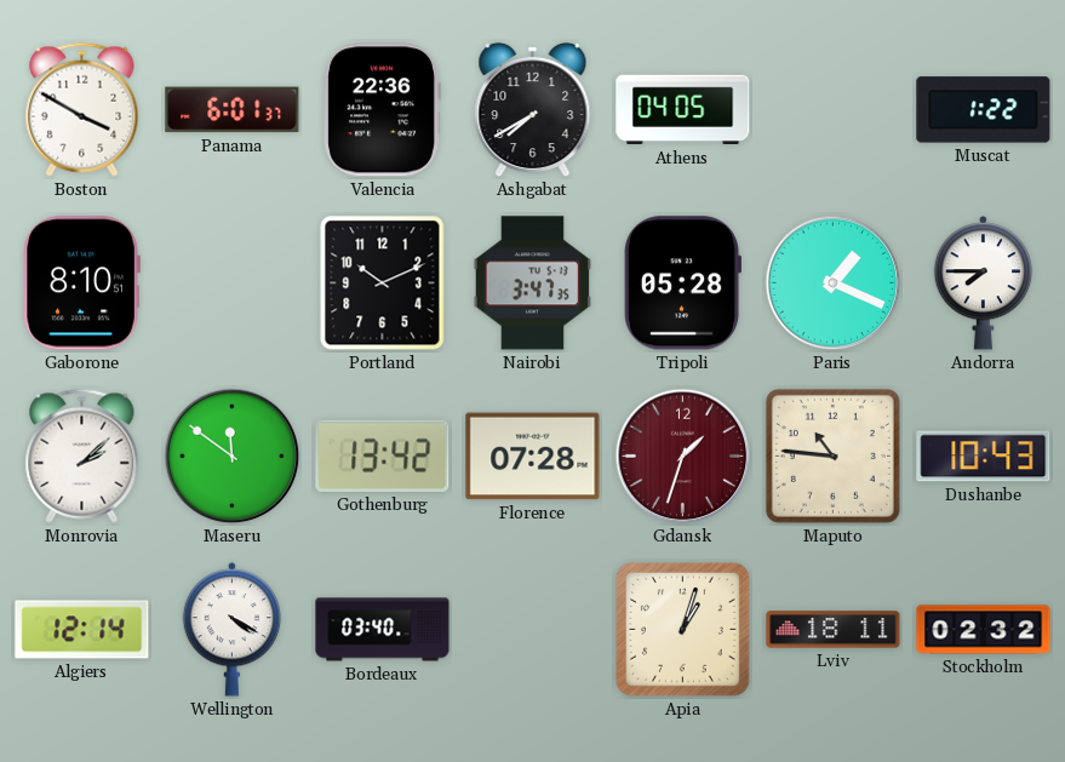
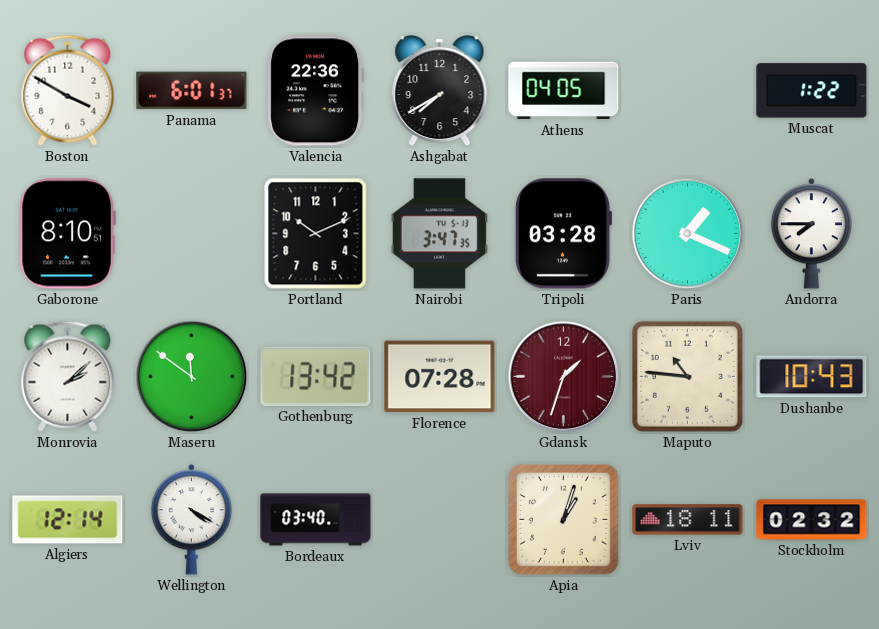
Tripoli: 05:28 -> 03:28
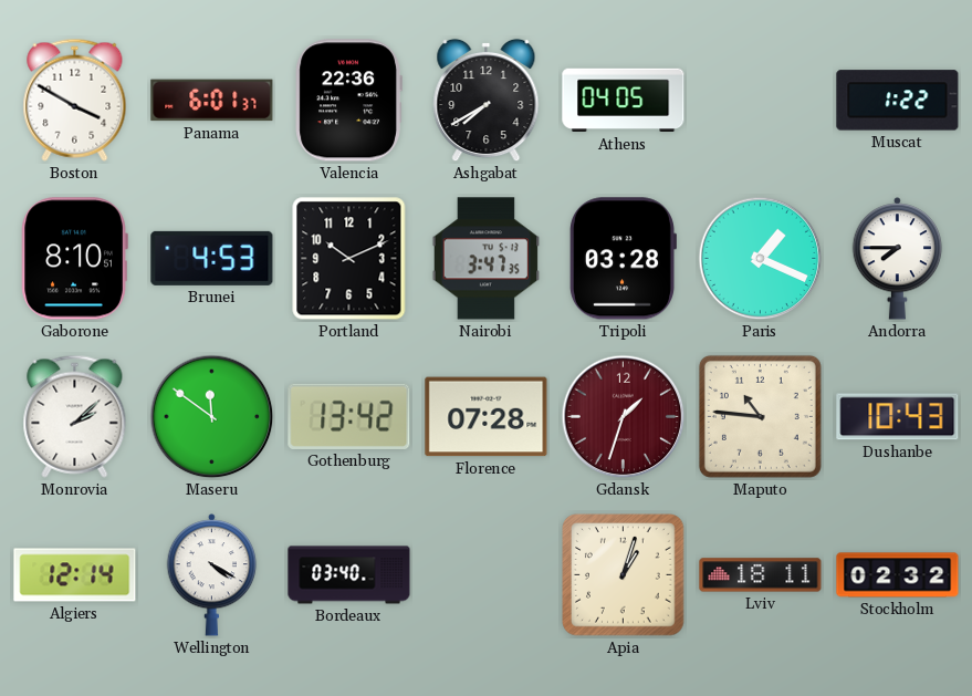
Brunei: none -> 4:53
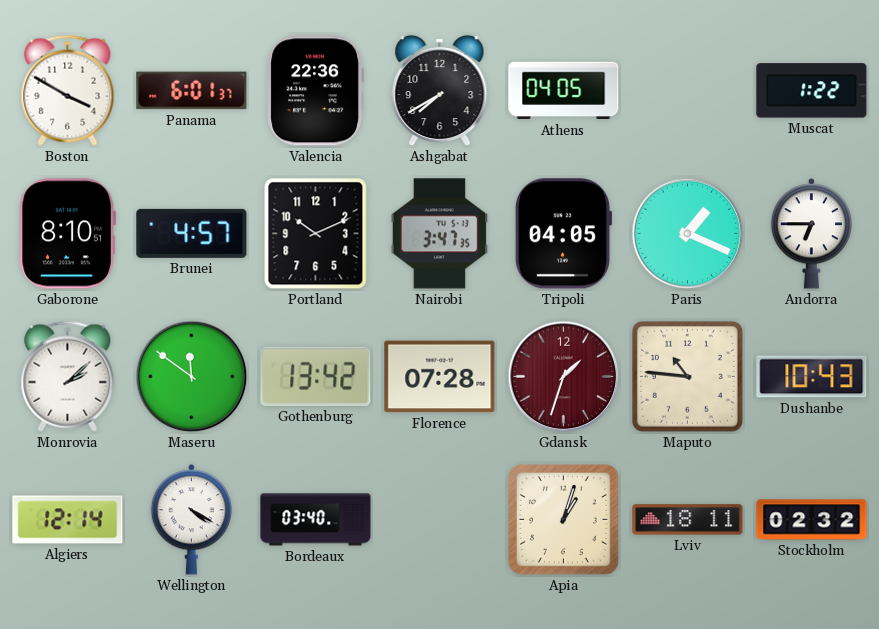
Brunei: 4:53 -> 4:57
Tripoli: 03:28 -> 04:05
Andorra: 7:45 -> 6:45
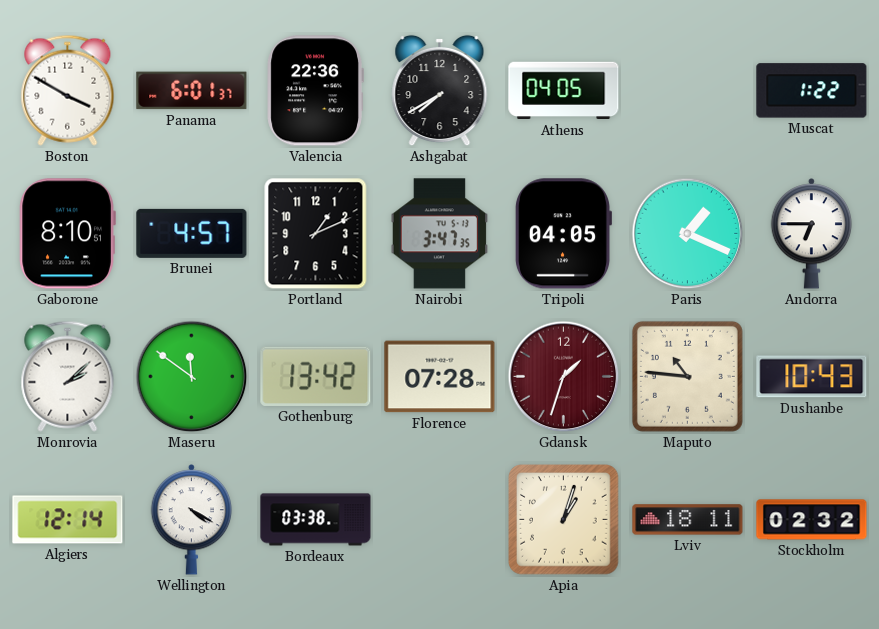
Portland: 10:11 -> 1:11
Bordeaux: 03:40 -> 03:38
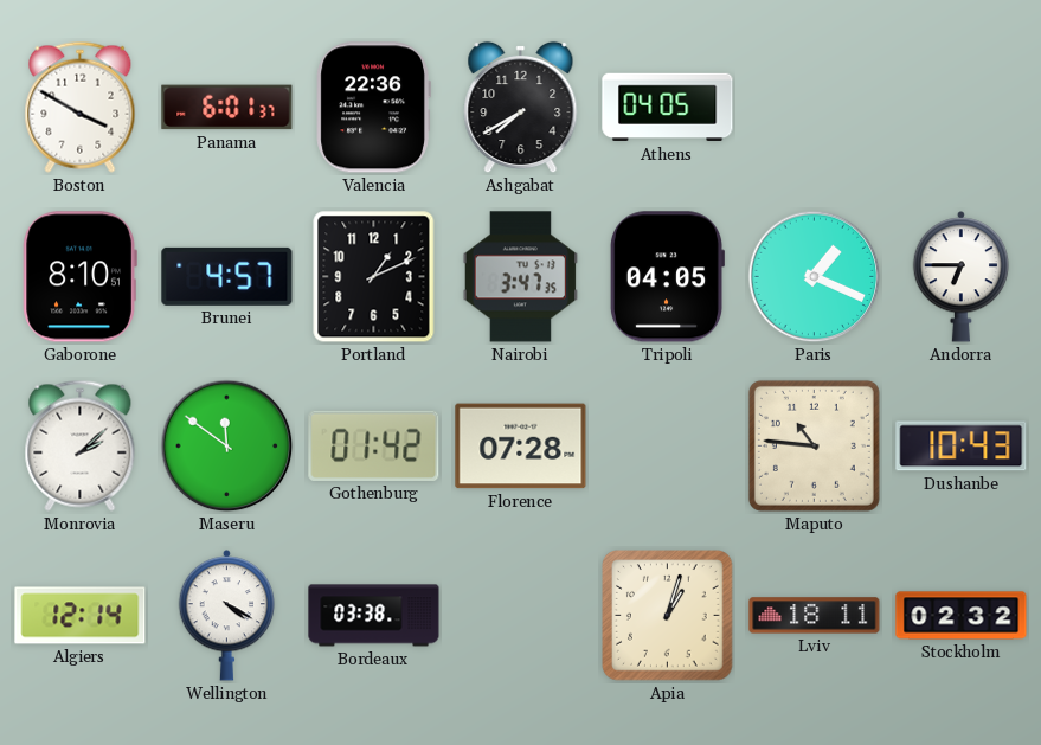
Muscat: 1:22 -> none
Gothenburg: 13:42 -> 01:42
Gdansk: 1:33 -> none
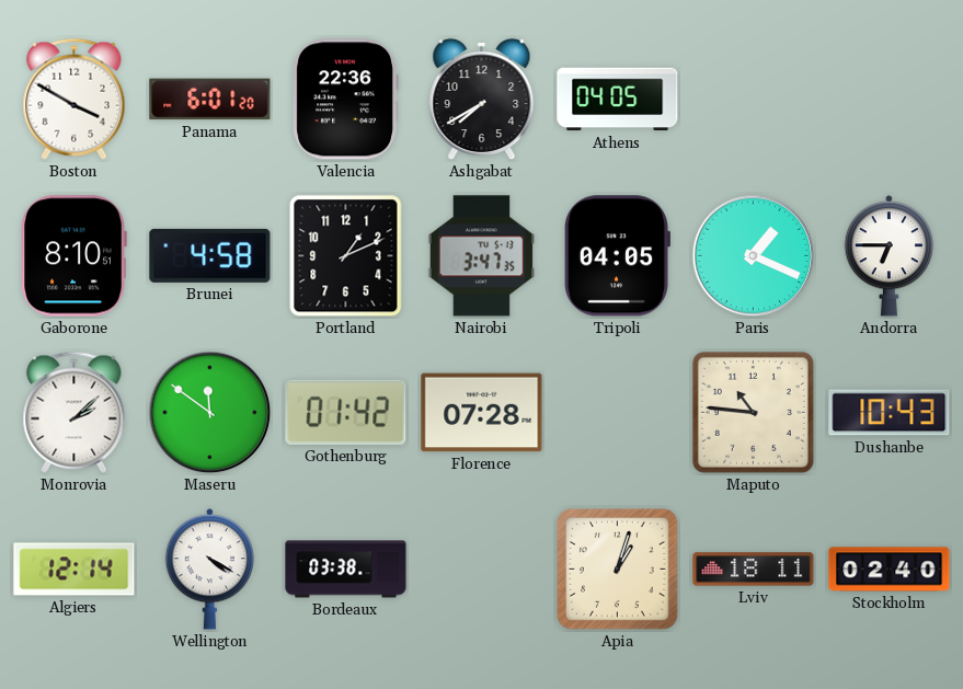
Panama: 6:01:37 -> 6:01:20
Brunei: 4:57 -> 4:58
Stockholm: 02:32 -> 02:40
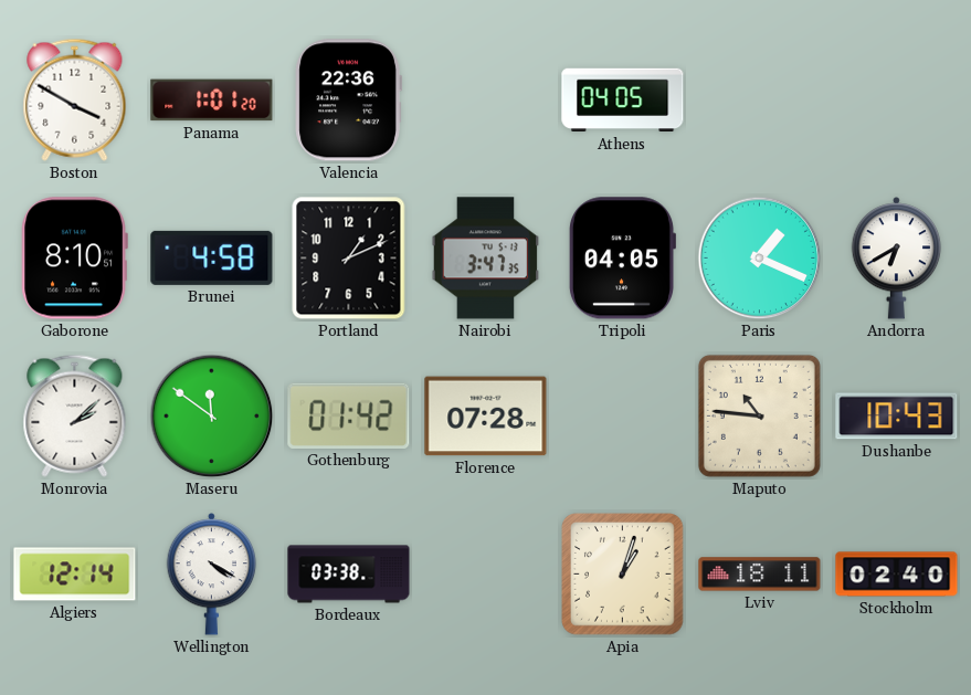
Panama: 6:01 -> 1:01
Ashgabat: 7:40 -> none
Andorra: 6:45 -> 6:40
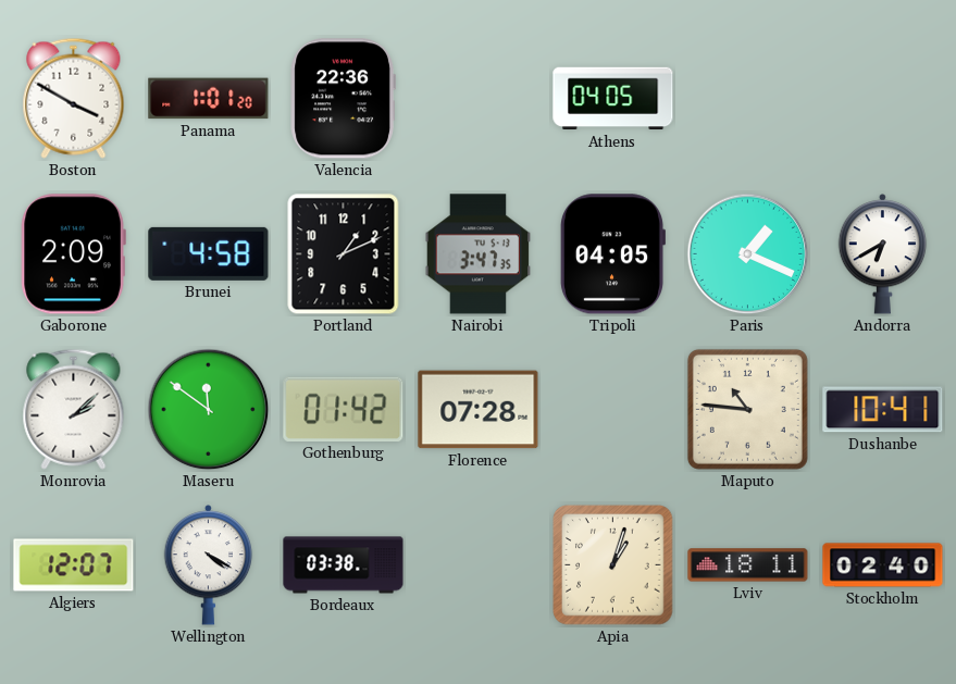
Gaborone: 8:10 -> 2:09
Dushanbe: 10:43 -> 10:41
Algiers: 12:14 -> 12:07
